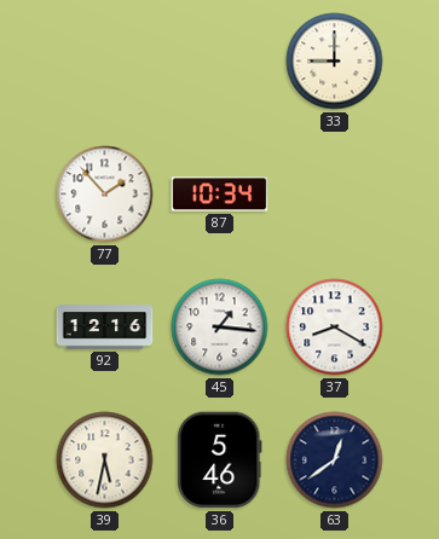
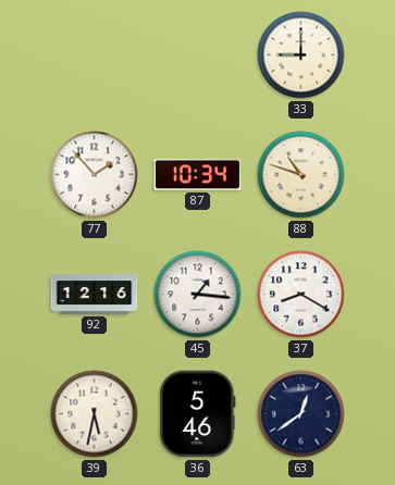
88: none -> 10:48
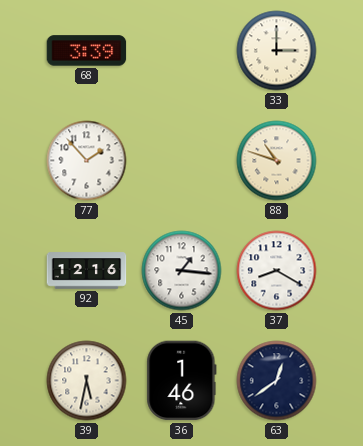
68: none -> 3:39
33: 9:00 -> 3:00
87: 10:34 -> none
36: 5:46 -> 1:46
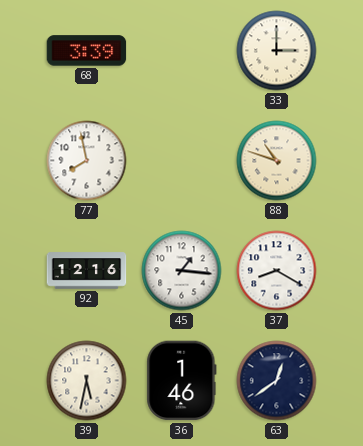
77: 1:53 -> 7:58
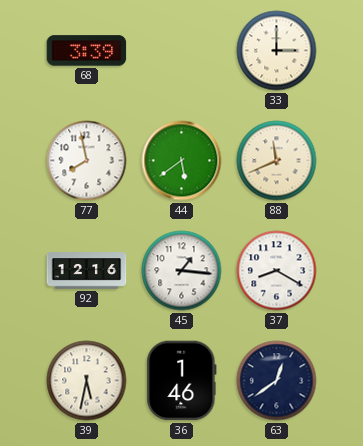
44: none -> 5:39
88: 10:48 -> 11:41
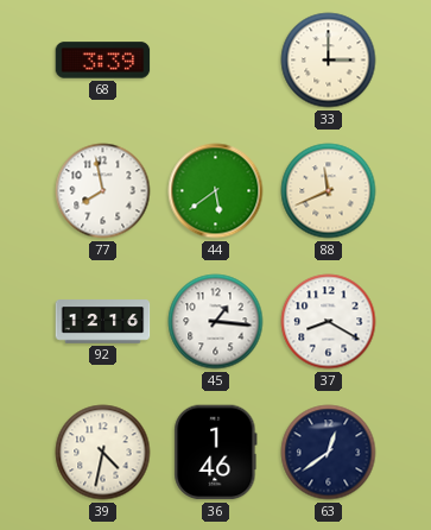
39: 5:32 -> 4:32
